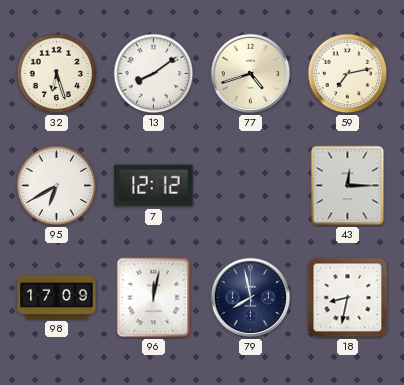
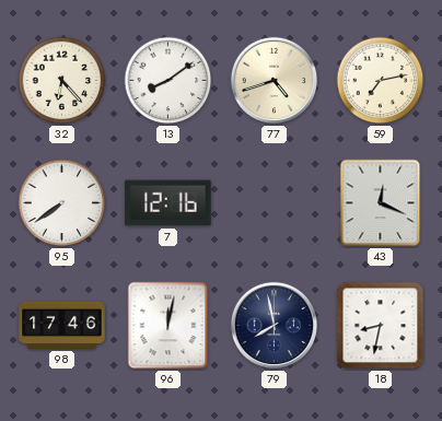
32: 6:27 -> 6:23
95: 6:40 -> 7:39
7: 12:12 -> 12:16
43: 12:15 -> 12:19
98: 17:09 -> 17:46
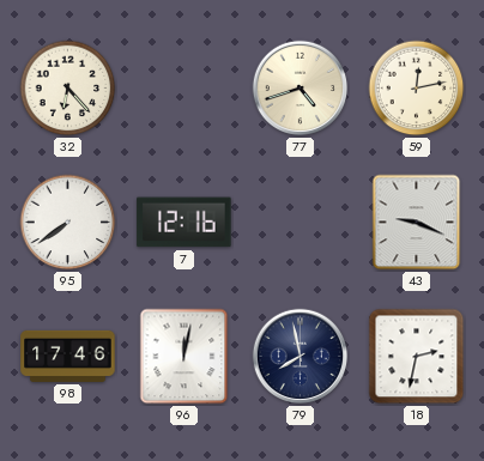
13: 8:09 -> none
59: 7:13 -> 12:13
43: 12:19 -> 9:19
18: 8:32 -> 2:32
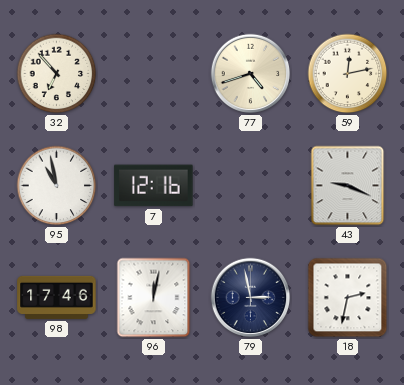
32: 6:23 -> 6:53
95: 7:39 -> 10:58
79: 7:58 -> 2:58
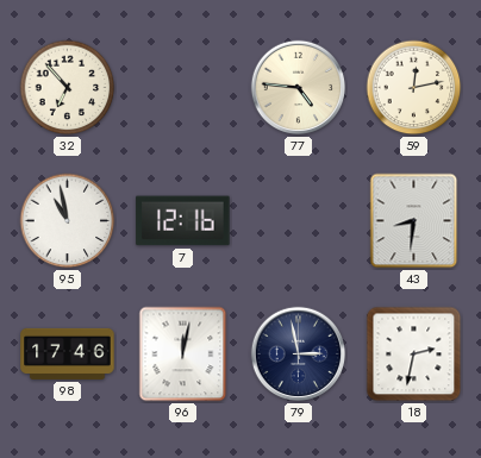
77: 4:42 -> 4:46
43: 9:19 -> 8:31
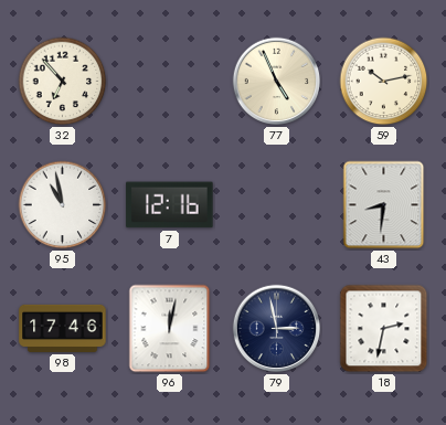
77: 4:46 -> 4:56
59: 12:13 -> 10:13
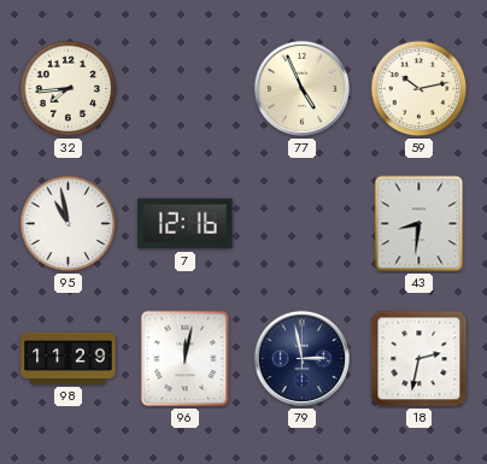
32: 6:53 -> 7:44
98: 17:46 -> 11:29
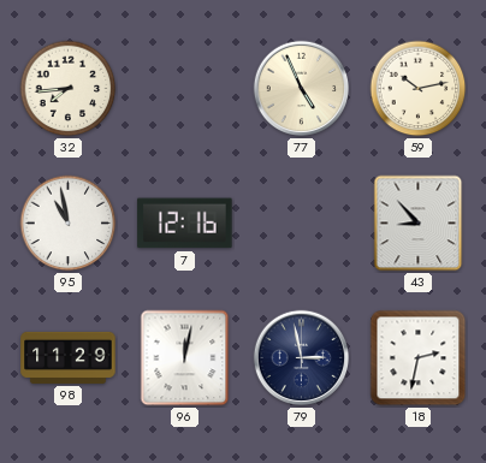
43: 8:31 -> 8:53
